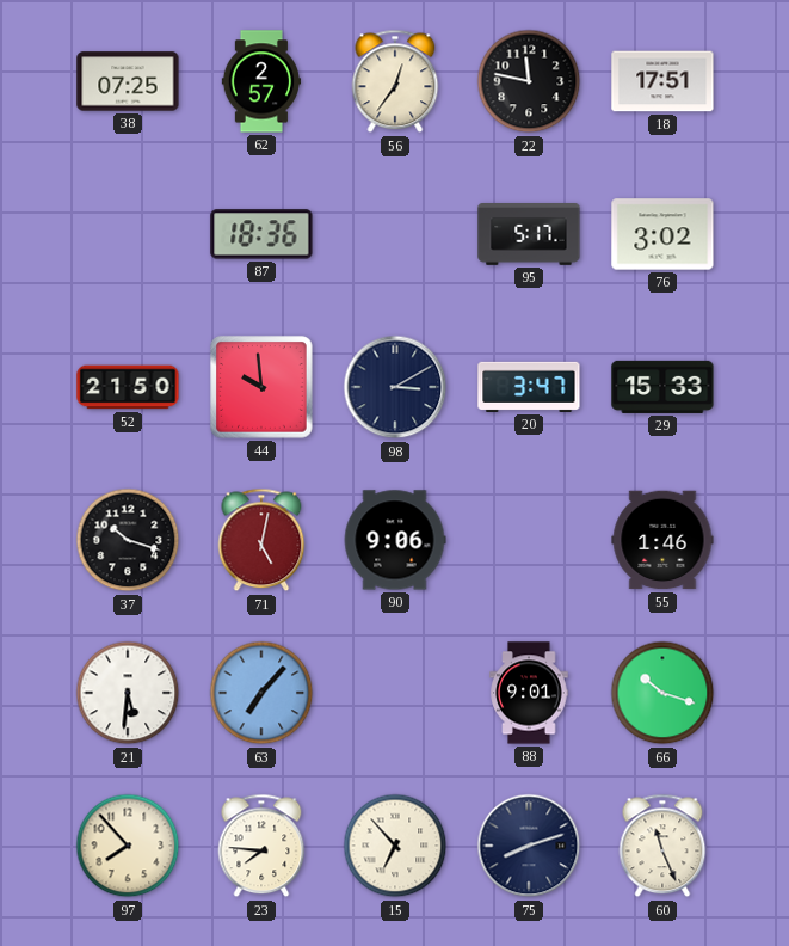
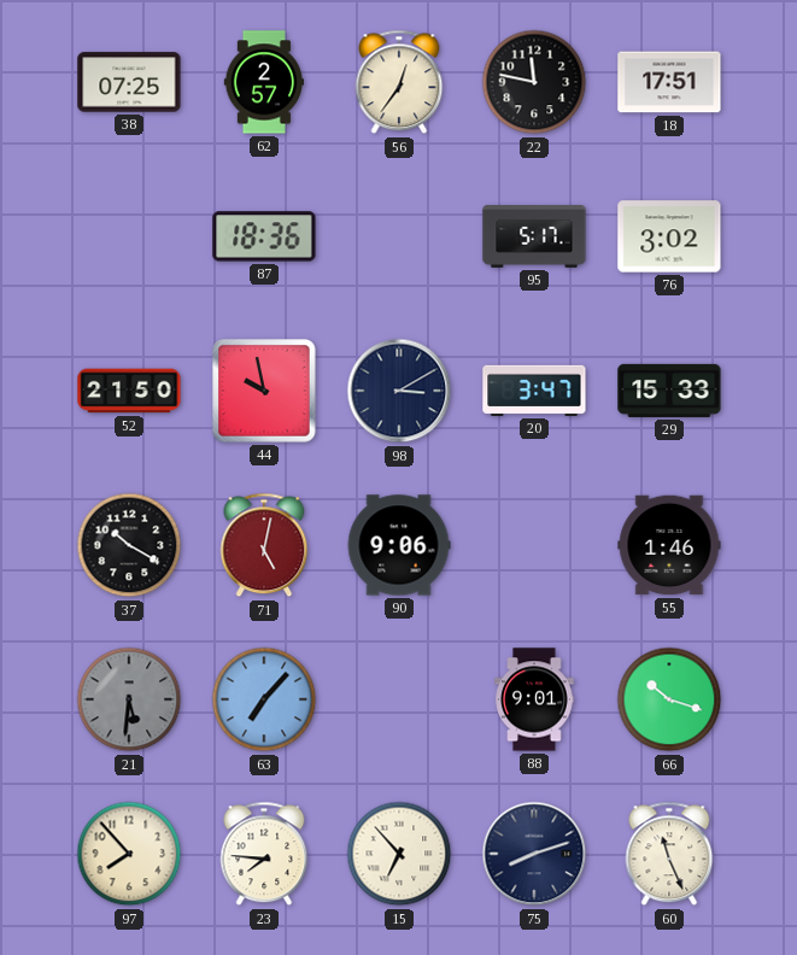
44: 9:59 -> 9:58
37: 10:18 -> 10:20
21 dial: white -> grey
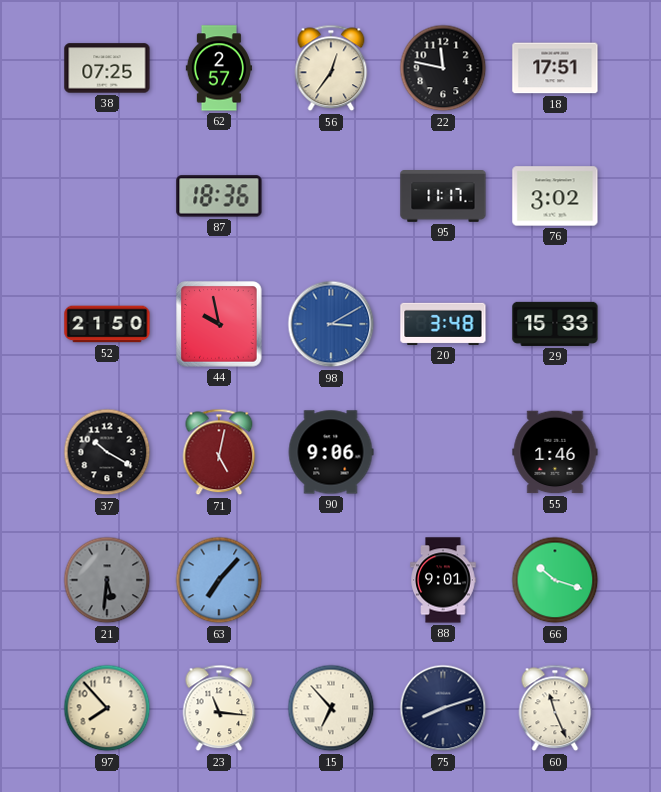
95: 5:17 -> 11:17
98 dial: navy -> blue
20: 3:47 -> 3:48
23: 7:46 -> 11:16
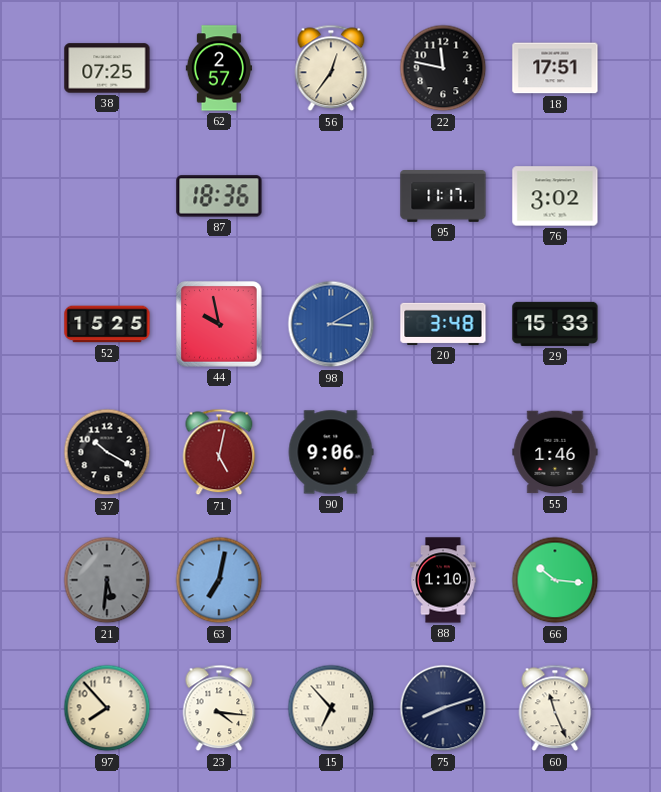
52: 21:50 -> 15:25
63: 7:07 -> 7:02
88: 9:01 -> 1:10
66: 10:18 -> 10:16
23: 11:16 -> 4:16
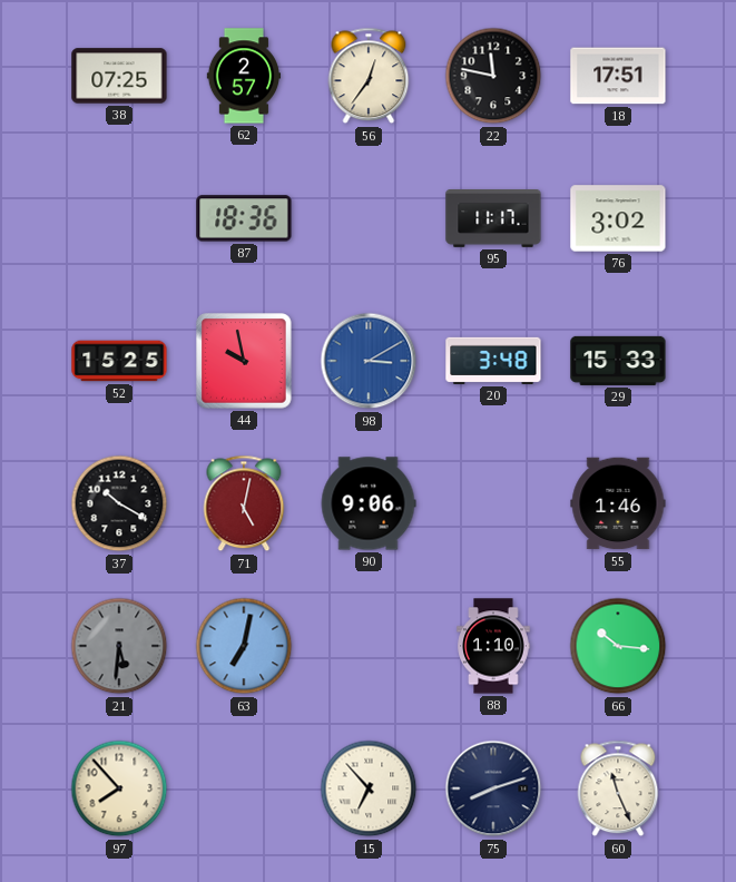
23: 4:16 -> none
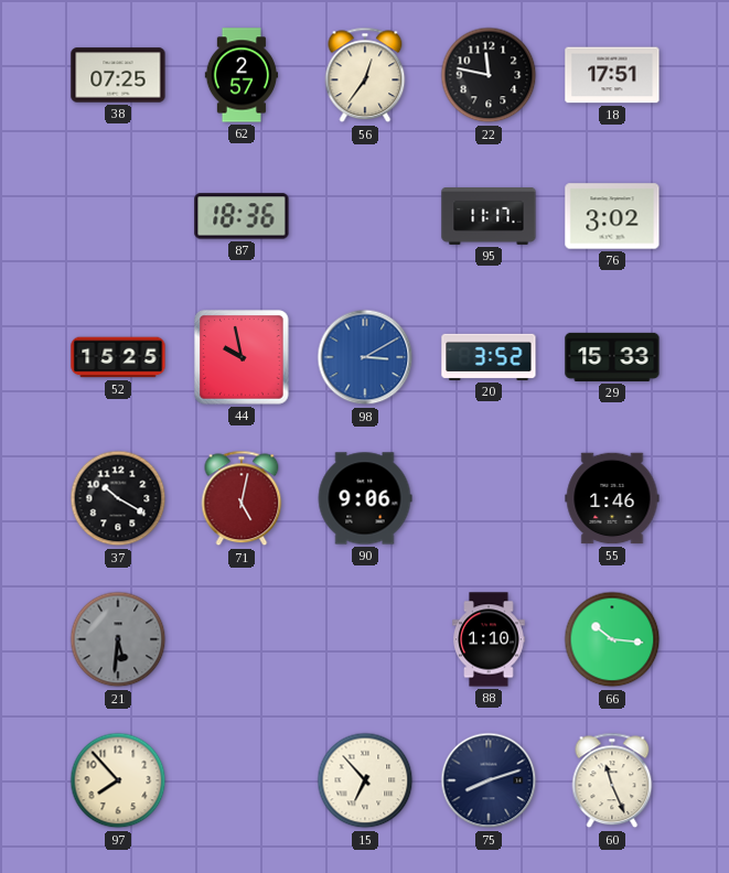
20: 3:48 -> 3:52
63: 7:02 -> none
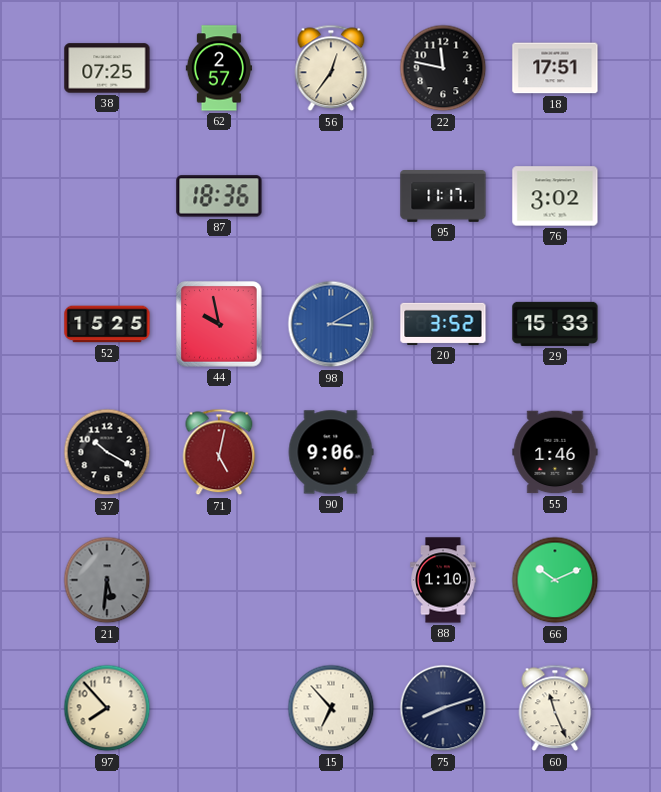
66: 10:16 -> 10:11
